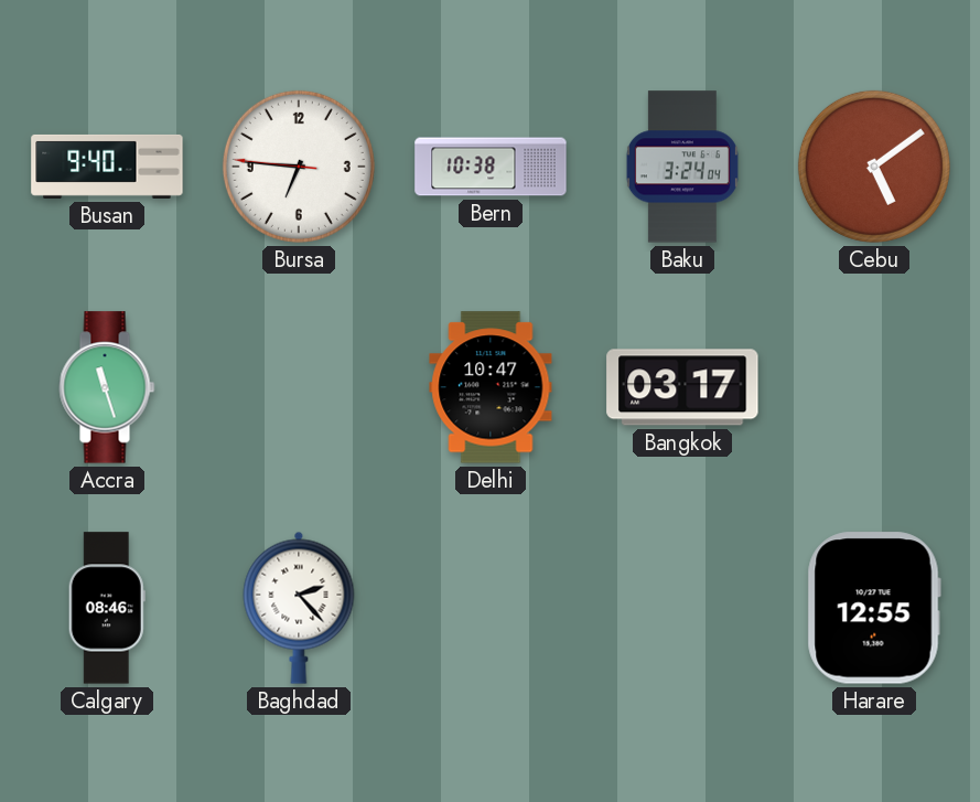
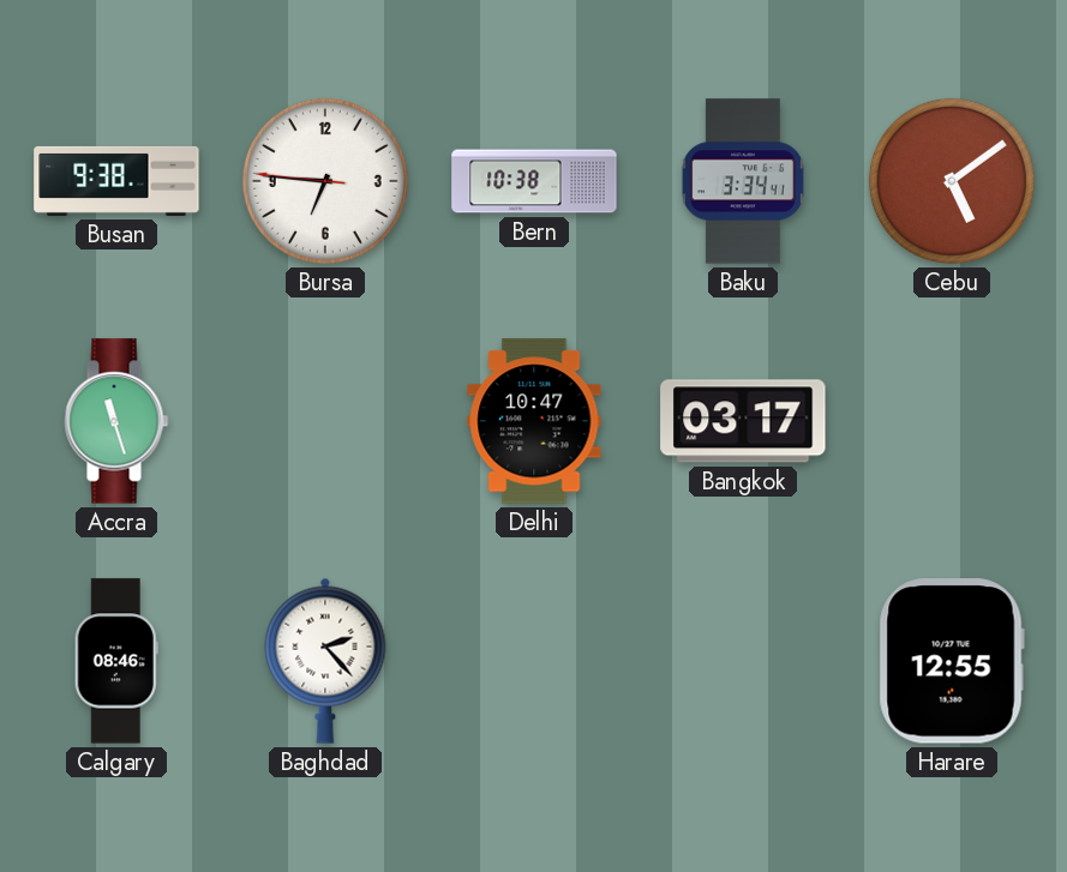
Busan: 9:40 -> 9:38
Baku: 3:24 -> 3:34
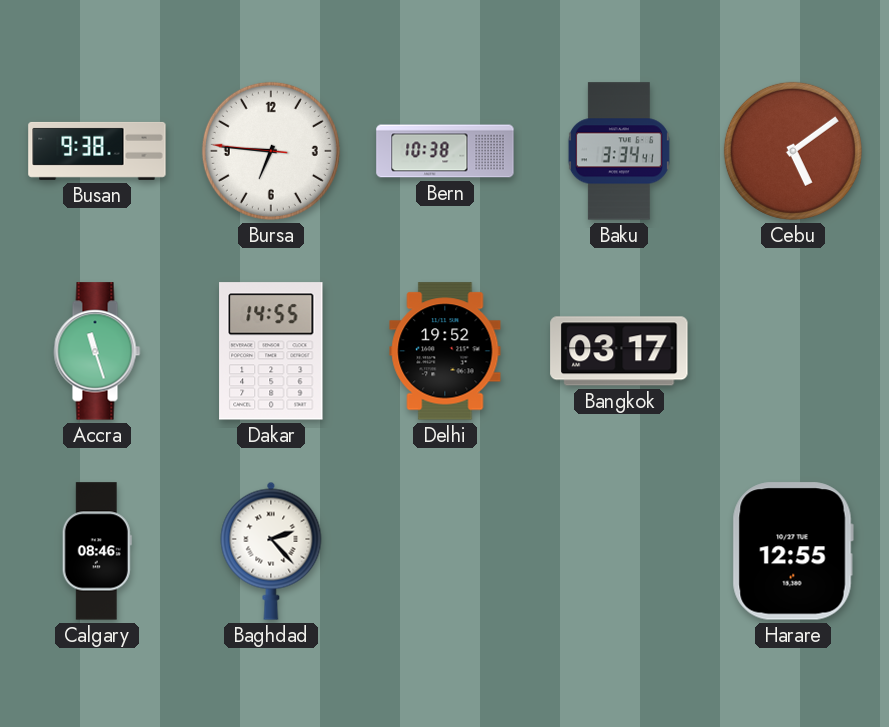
Dakar: none -> 14:55
Delhi: 10:47 -> 19:52
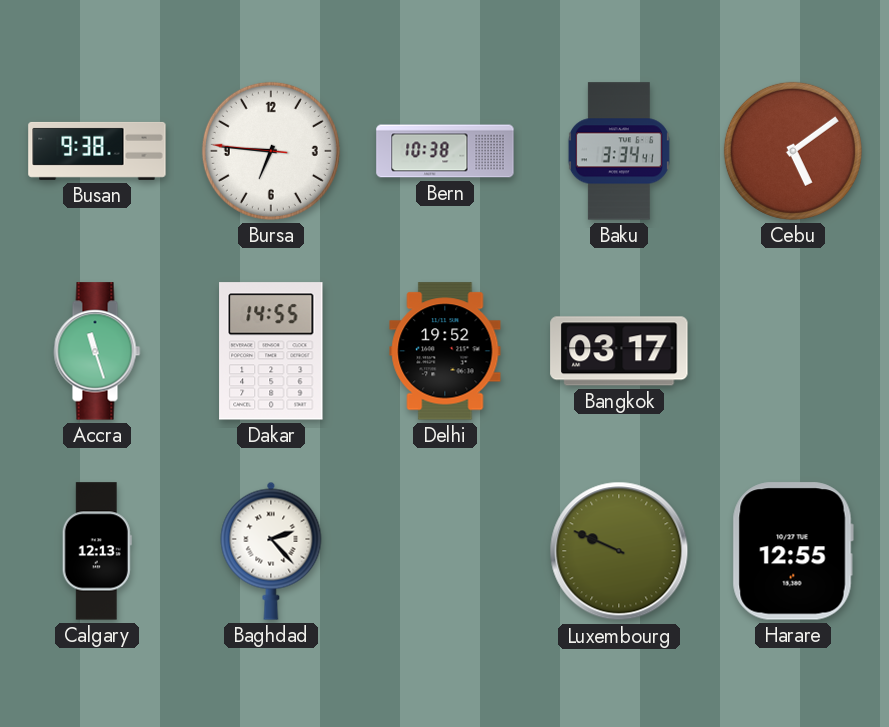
Calgary: 08:46 -> 12:13
Luxembourg: none -> 9:49
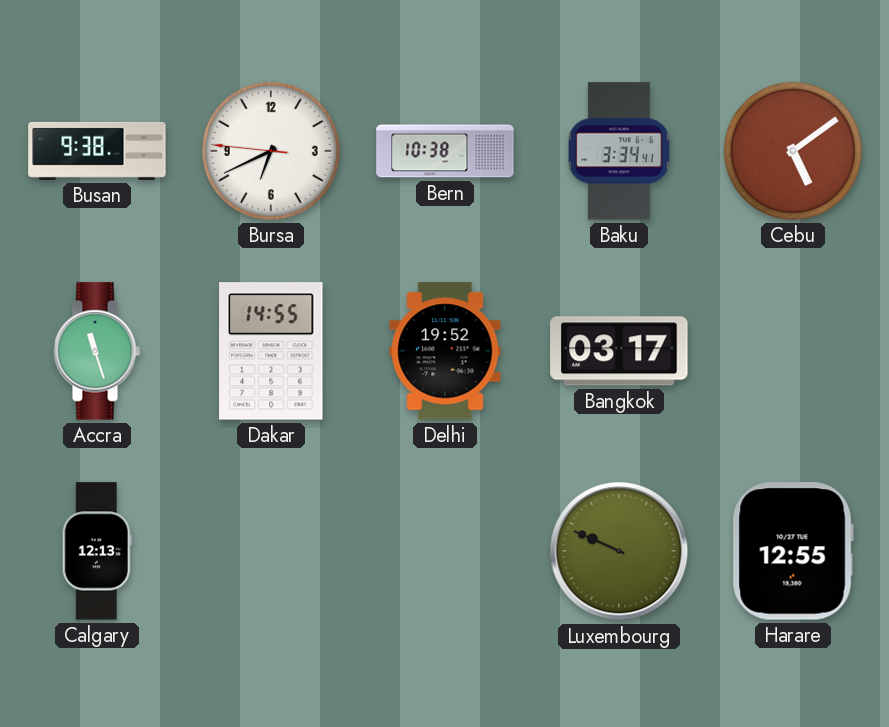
Bursa: 6:45 -> 6:40
Baghdad: 2:23 -> none
